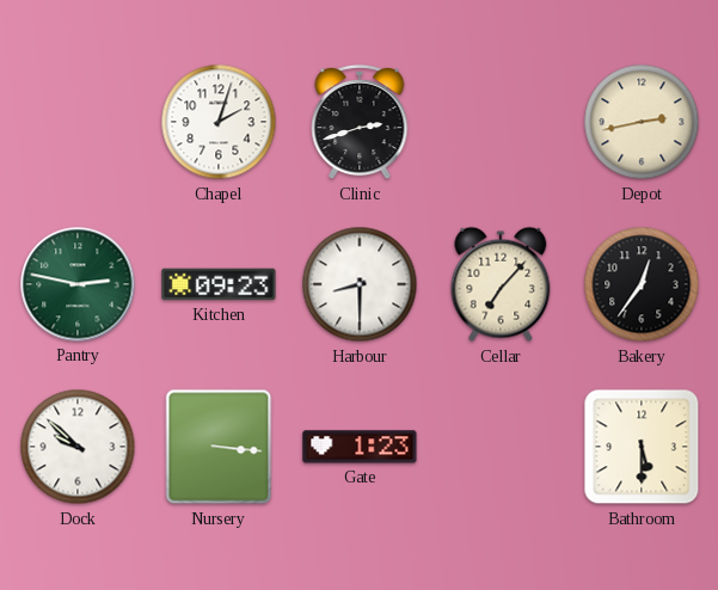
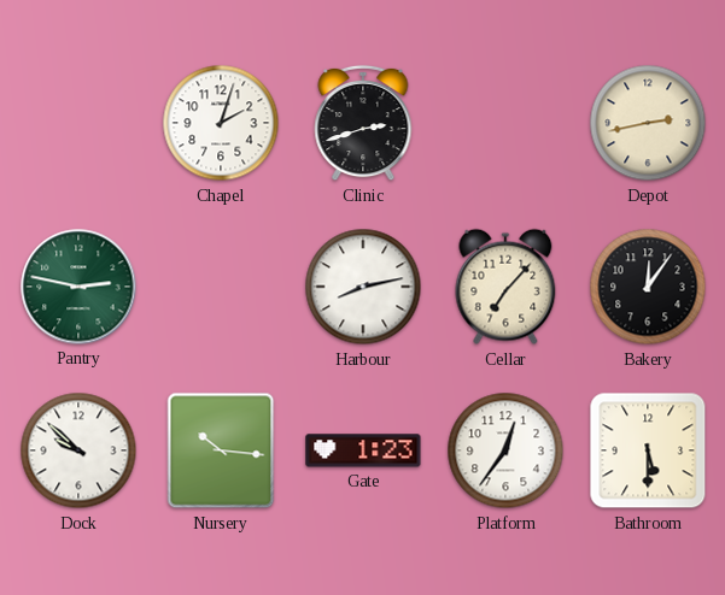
Kitchen: 09:23 -> none
Harbour: 8:30 -> 8:13
Bakery: 12:36 -> 12:06
Nursery: 3:16 -> 10:16
Platform: none -> 12:36
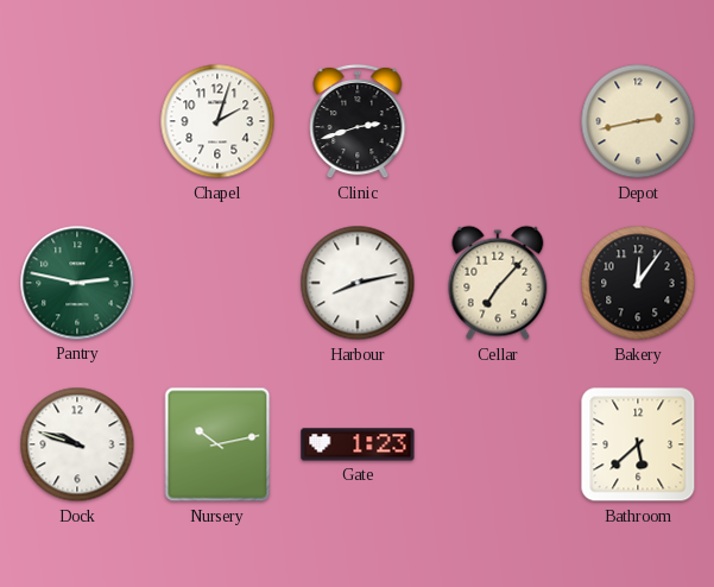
Dock: 9:52 -> 9:48
Nursery: 10:16 -> 10:13
Platform: 12:36 -> none
Bathroom: 5:30 -> 5:38
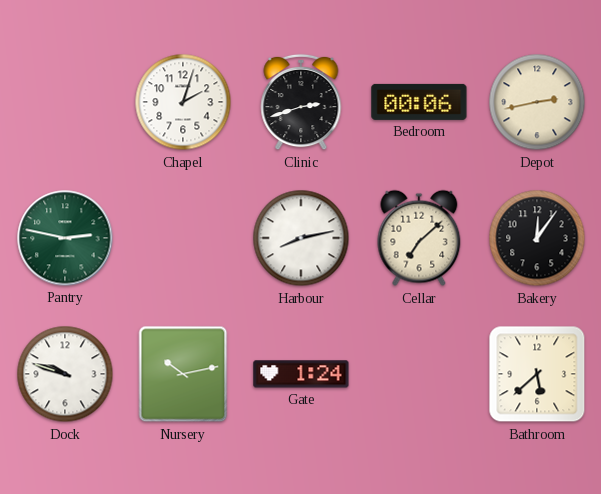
Bedroom: none -> 00:06
Cellar: 7:07 -> 7:08
Gate: 1:23 -> 1:24
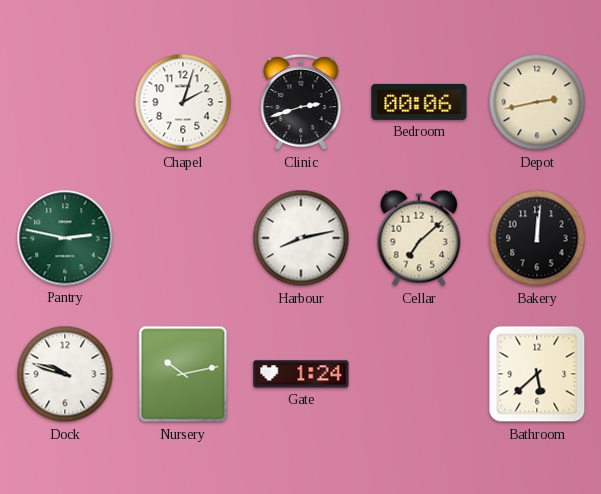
Bakery: 12:06 -> 12:01
